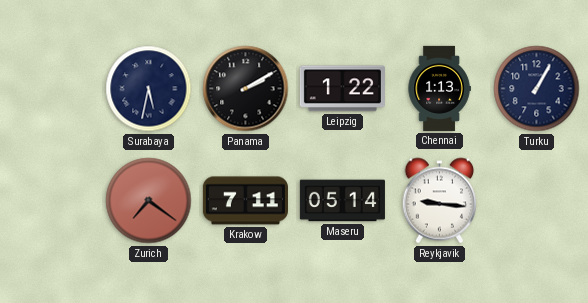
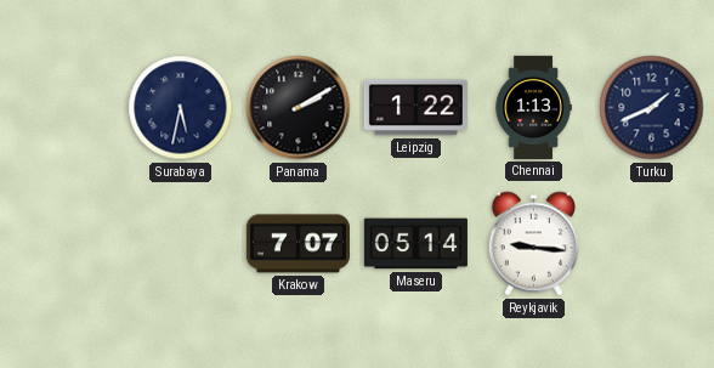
Turku: 1:05 -> 1:41
Zurich: 7:21 -> none
Krakow: 7:11 -> 7:07
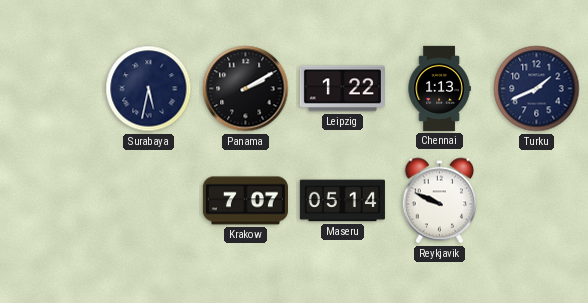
Reykjavik: 9:16 -> 9:49
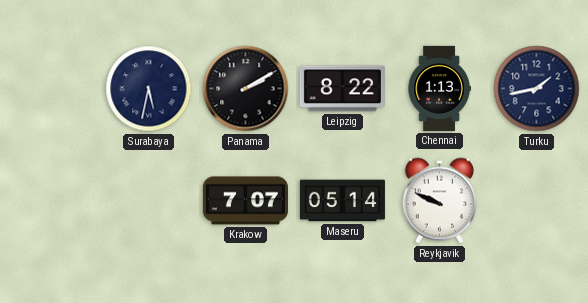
Leipzig: 1:22 -> 8:22
Turku: 1:41 -> 1:43
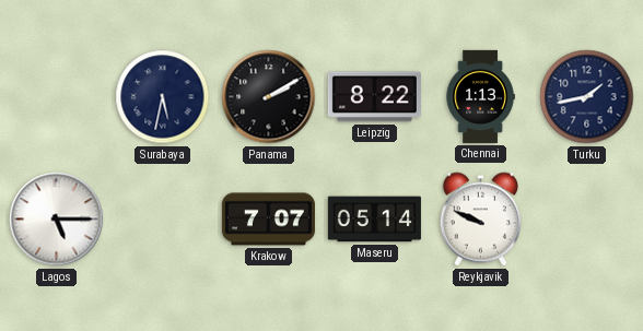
Lagos: none -> 5:15
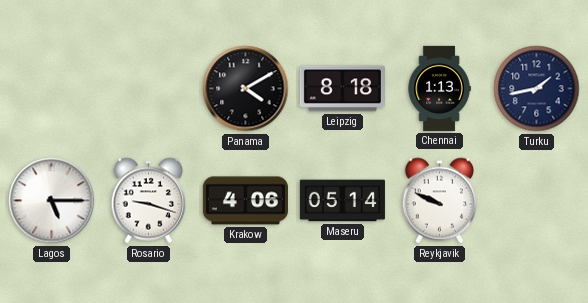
Surabaya: 5:32 -> none
Panama: 2:10 -> 4:10
Leipzig: 8:22 -> 8:18
Rosario: none -> 9:18
Krakow: 7:07 -> 4:06
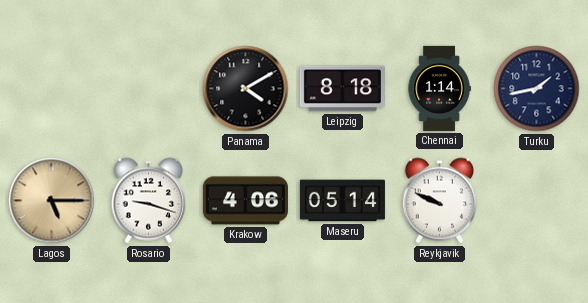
Chennai: 1:13 -> 1:14
Lagos dial: white -> champagne
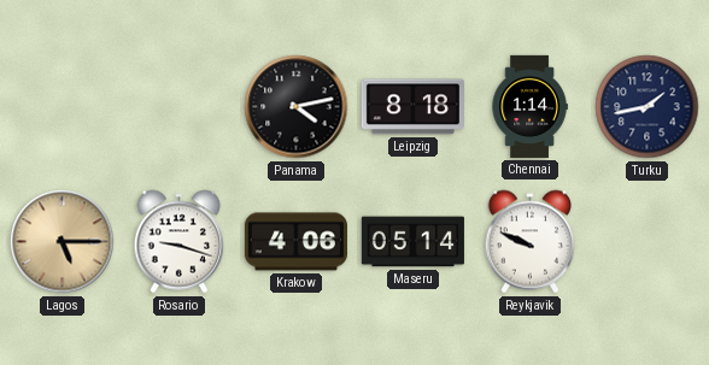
Panama: 4:10 -> 4:13
